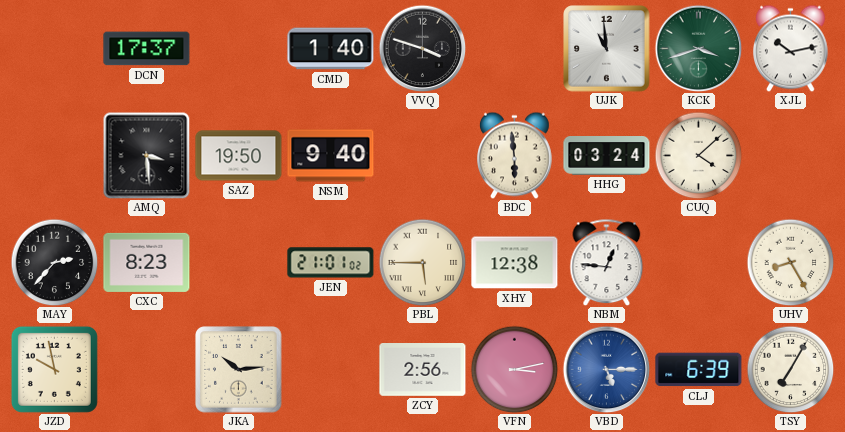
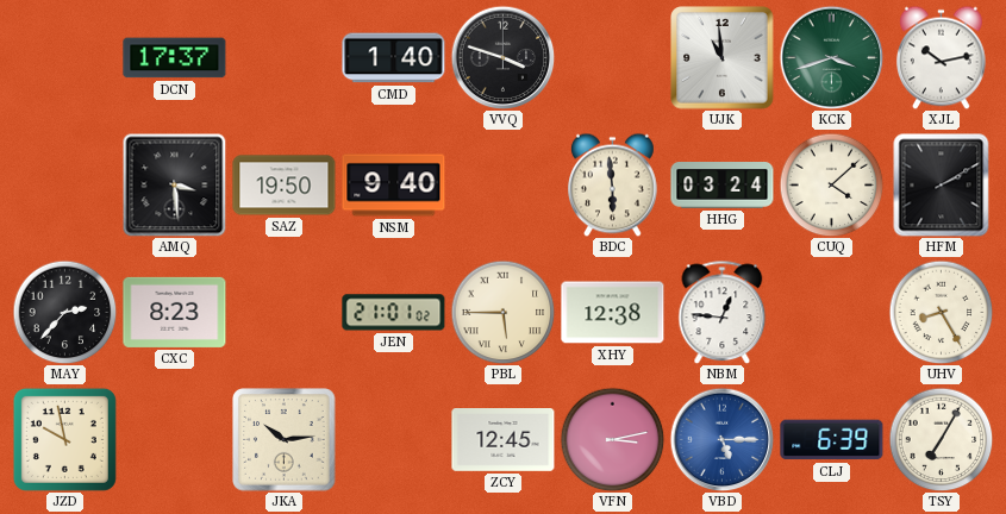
HFM: none -> 2:10
ZCY: 2:56 -> 12:45
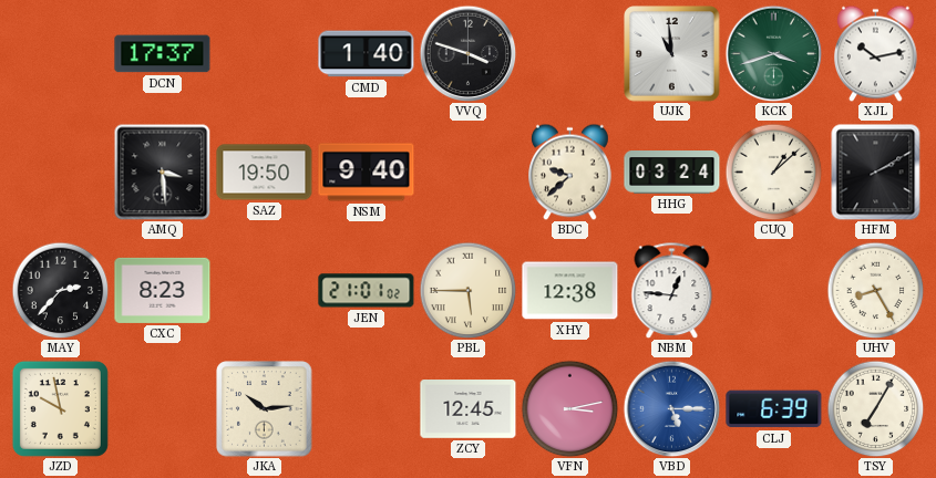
BDC: 5:59 -> 9:38
CUQ: 4:08 -> 1:08
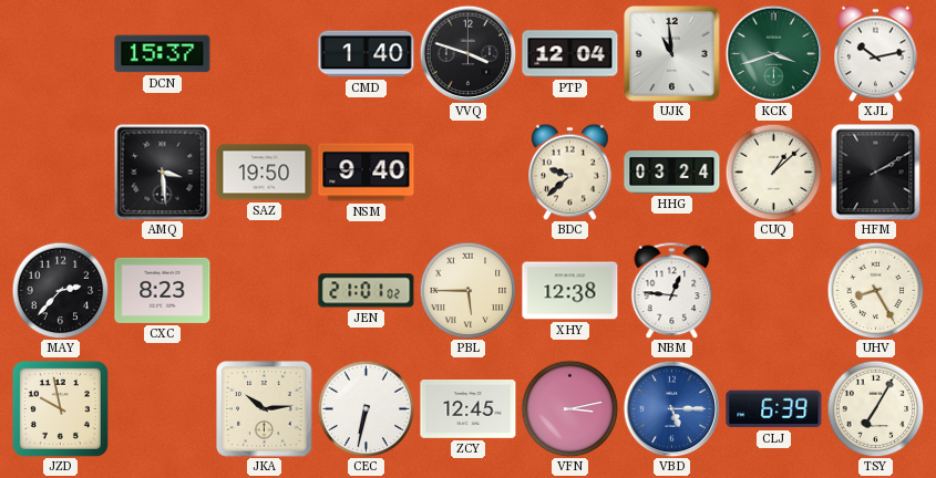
DCN: 17:37 -> 15:37
PTP: none -> 12:04
CEC: none -> 6:32
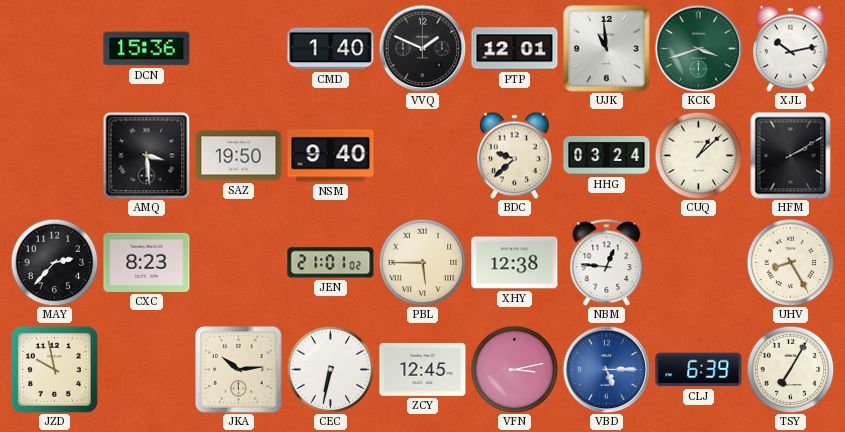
DCN: 15:37 -> 15:36
VVQ: 3:48 -> 1:49
PTP: 12:04 -> 12:01
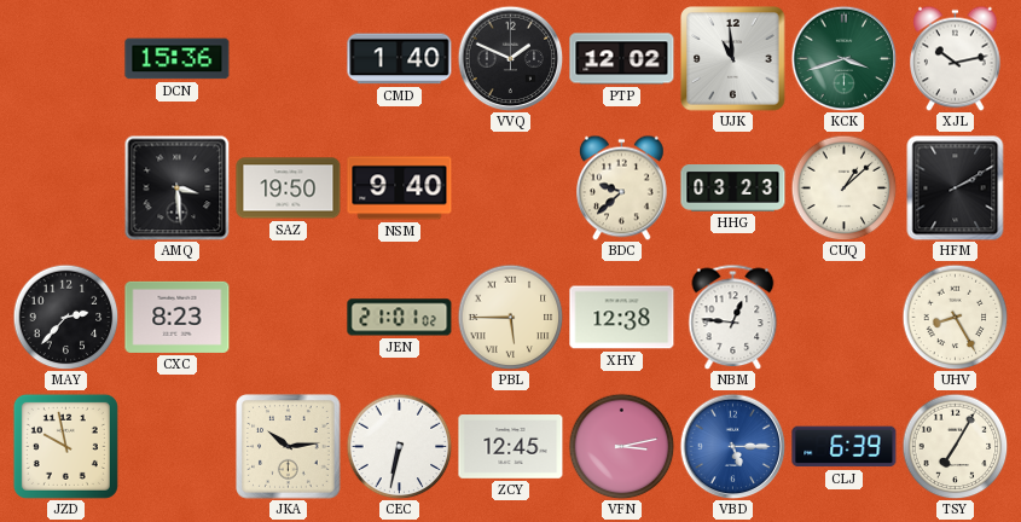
PTP: 12:01 -> 12:02
HHG: 03:24 -> 03:23
